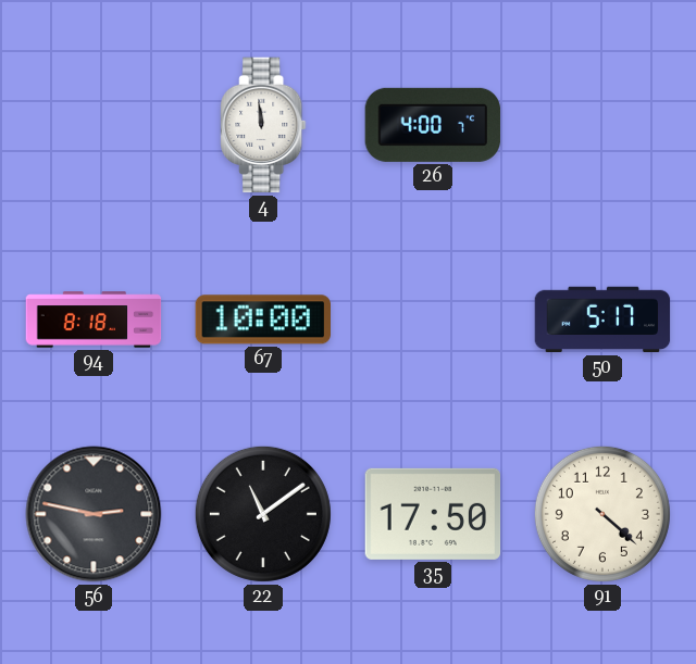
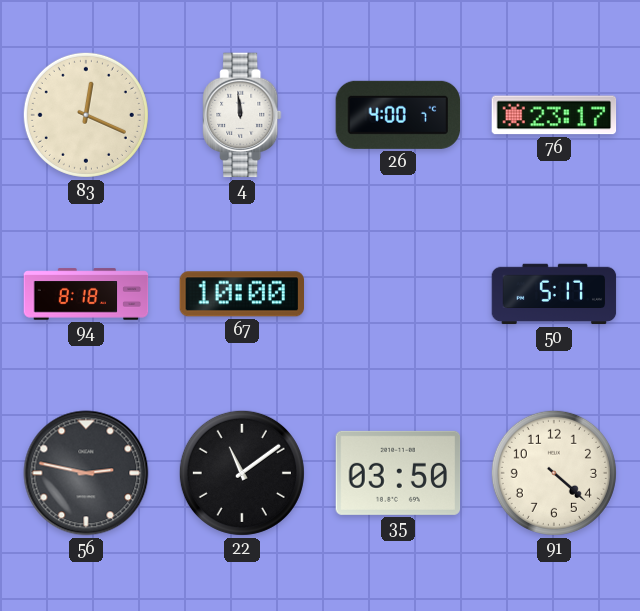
83: none -> 12:19
76: none -> 23:17
35: 17:50 -> 03:50
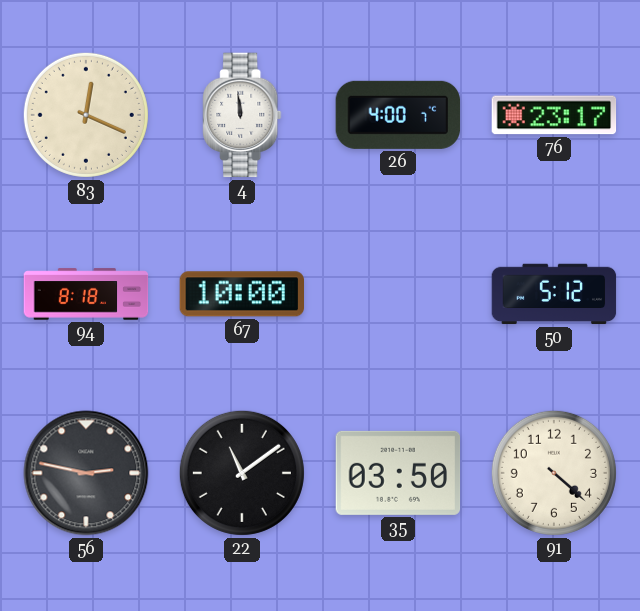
50: 5:17 -> 5:12
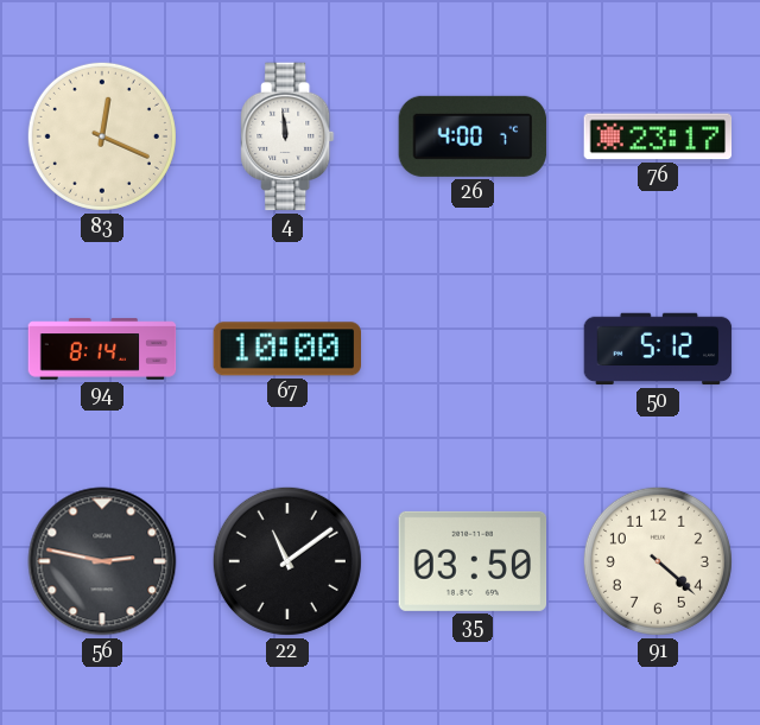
94: 8:18 -> 8:14
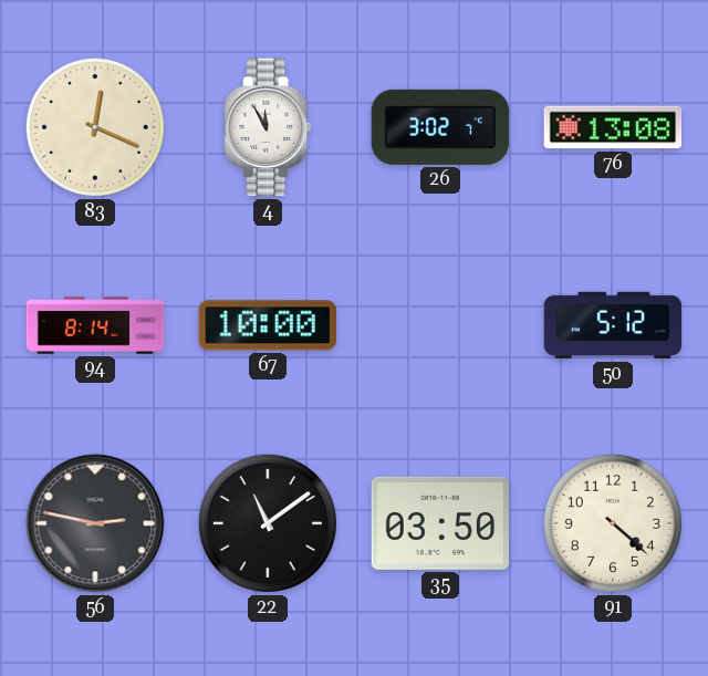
4: 11:59 -> 11:55
26: 4:00 -> 3:02
76: 23:17 -> 13:08
